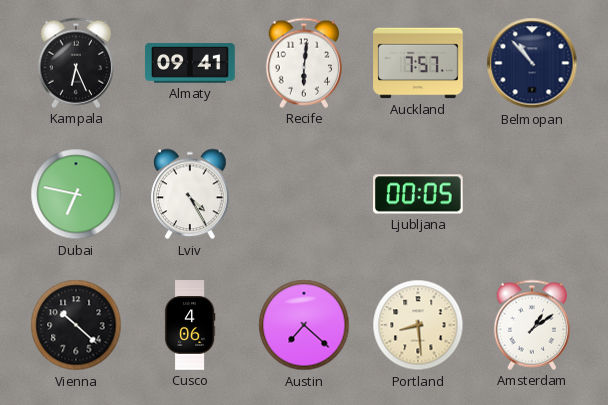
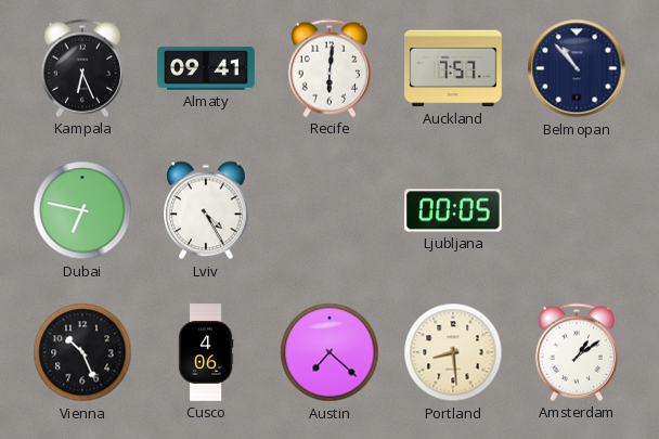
Vienna: 10:22 -> 10:26
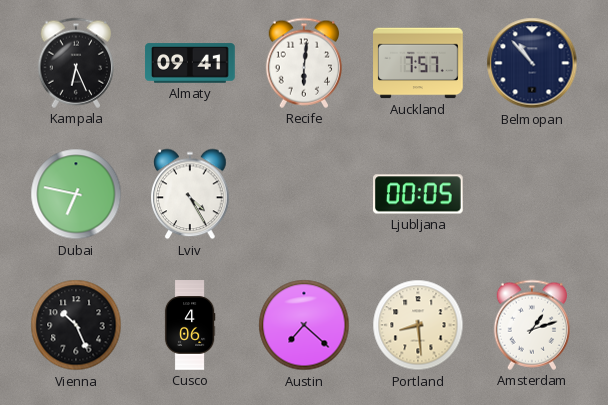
Amsterdam: 1:09 -> 1:12
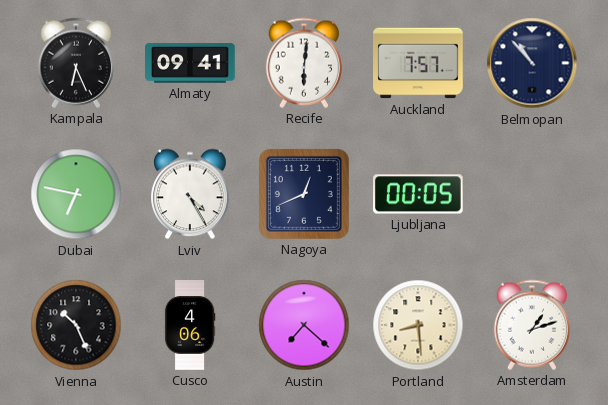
Nagoya: none -> 12:41
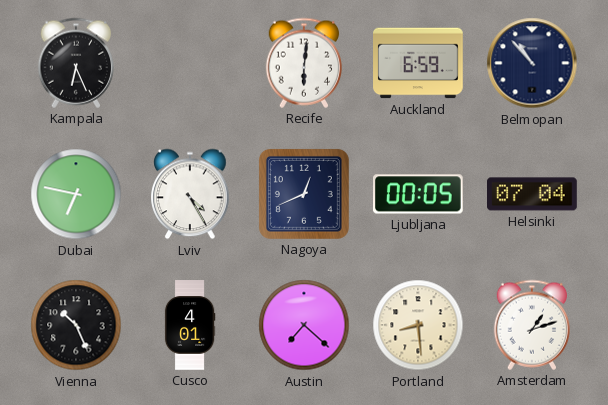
Almaty: 09:41 -> none
Auckland: 7:57 -> 6:59
Helsinki: none -> 07:04
Cusco: 4:06 -> 4:01
